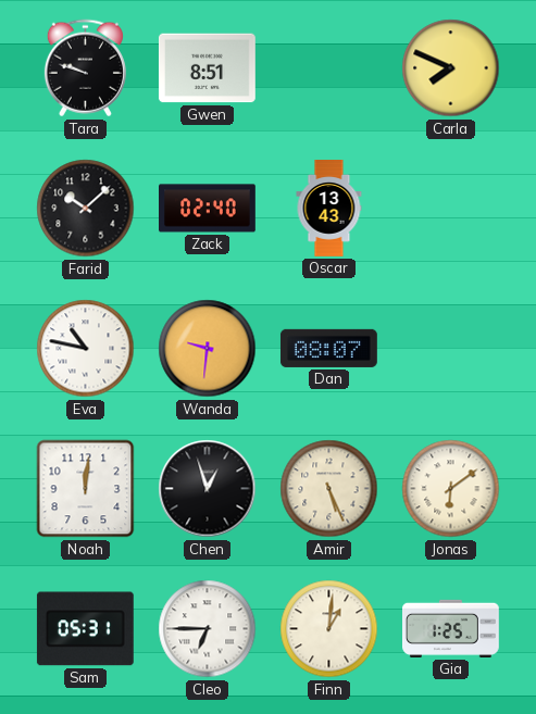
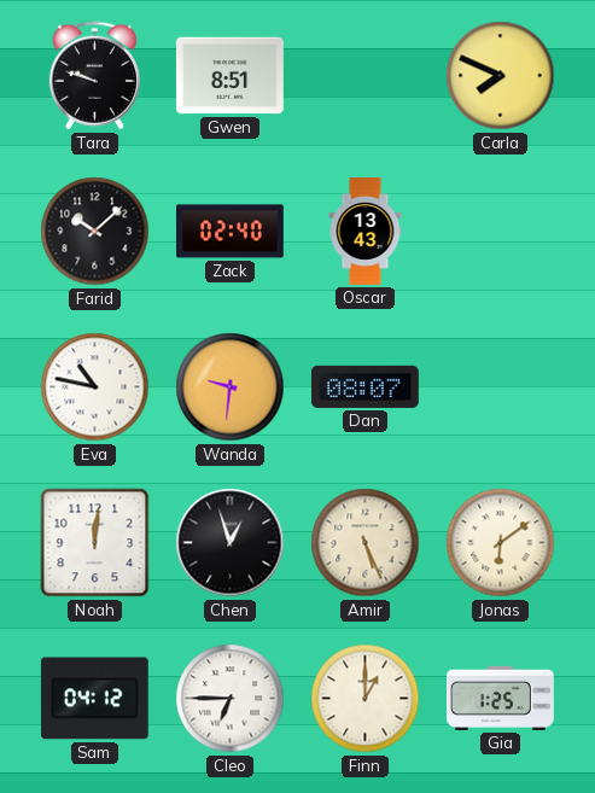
Sam: 05:31 -> 04:12
Finn: 1:01 -> 1:00
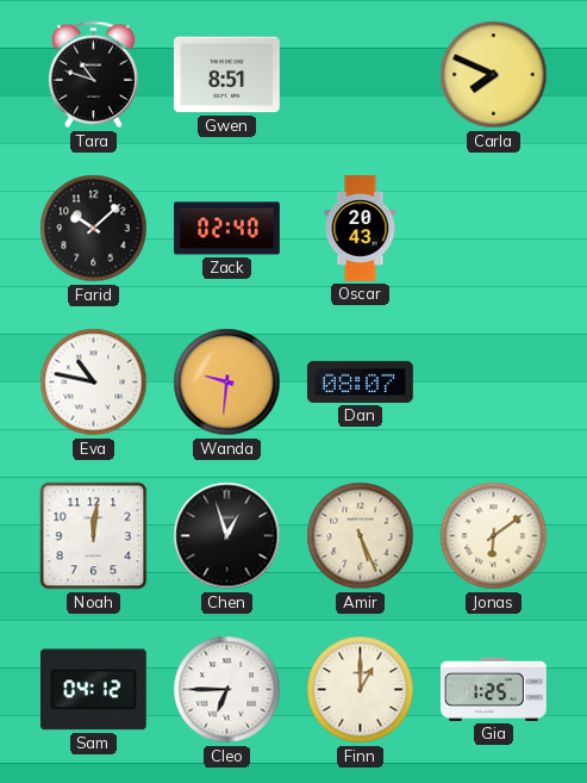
Tara: 9:48 -> 10:48
Oscar: 13:43 -> 20:43
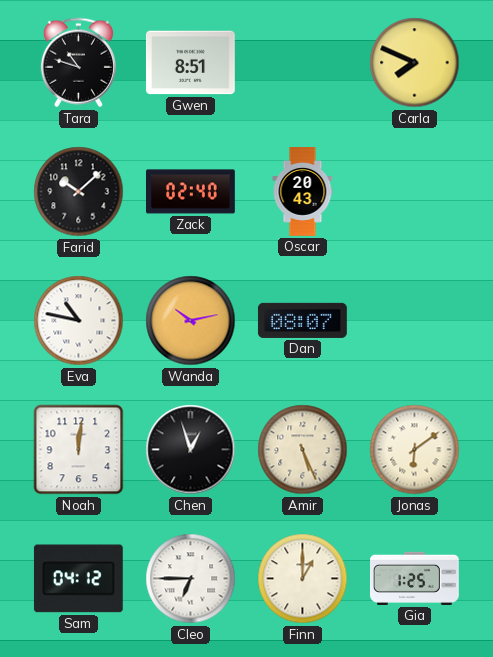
Wanda: 9:31 -> 10:13
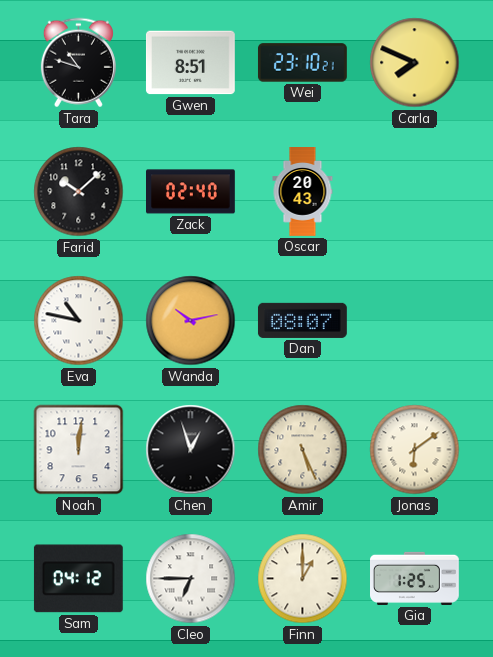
Wei: none -> 23:10
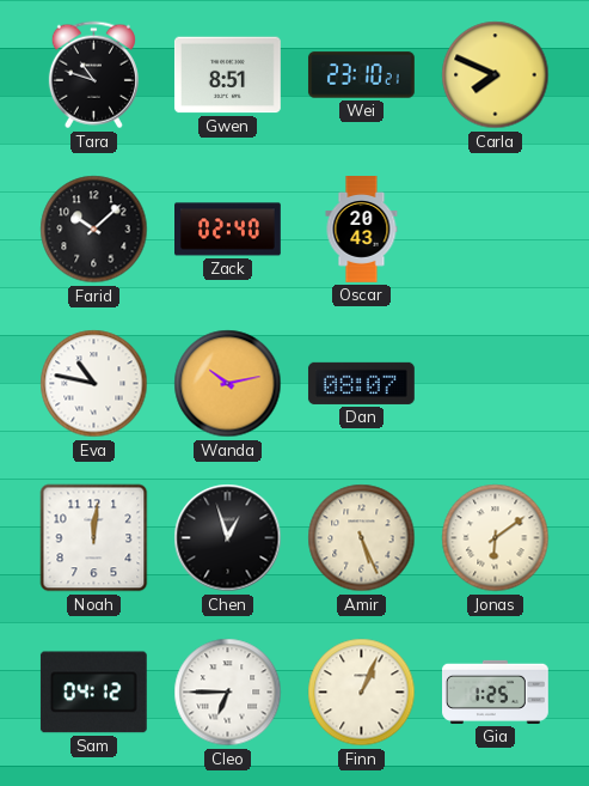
Finn: 1:00 -> 1:04
